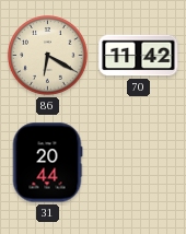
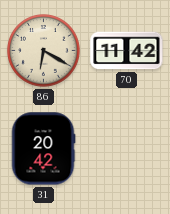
31: 20:44 -> 20:42
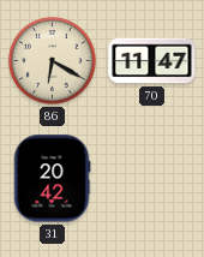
70: 11:42 -> 11:47
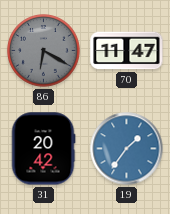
86 dial: cream -> grey
19: none -> 1:36
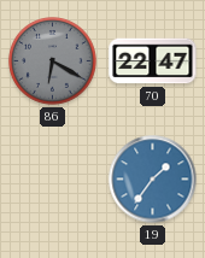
70: 11:47 -> 22:47
31: 20:42 -> none
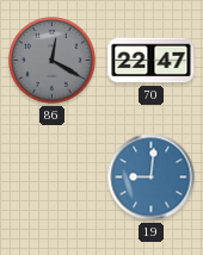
86: 6:20 -> 12:20
19: 1:36 -> 9:01
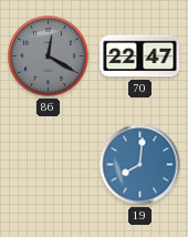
19: 9:01 -> 8:01
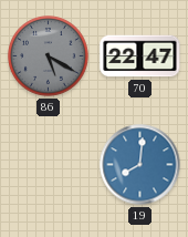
86: 12:20 -> 5:20
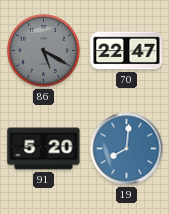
91: none -> 5:20
